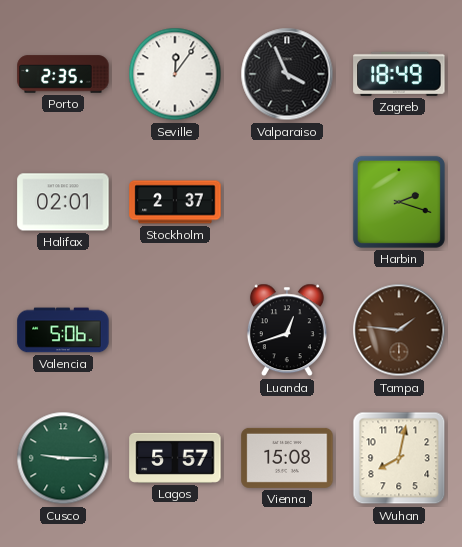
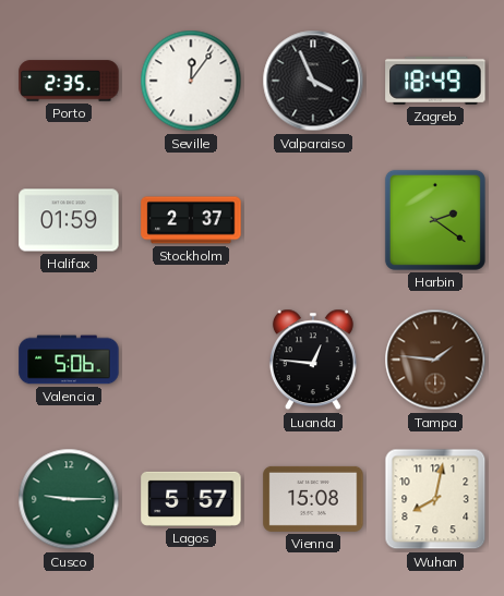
Halifax: 02:01 -> 01:59
Harbin: 2:18 -> 2:21
Luanda: 12:42 -> 12:46
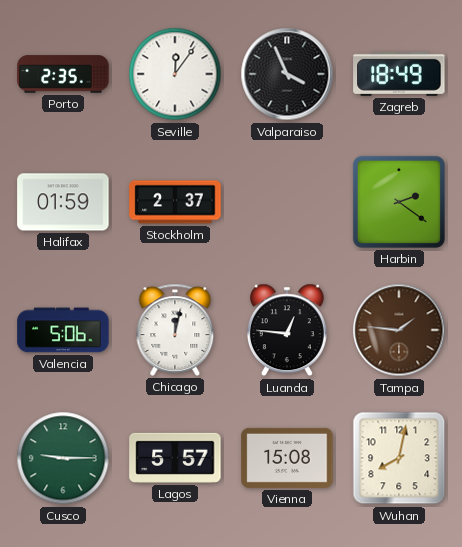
Chicago: none -> 12:02
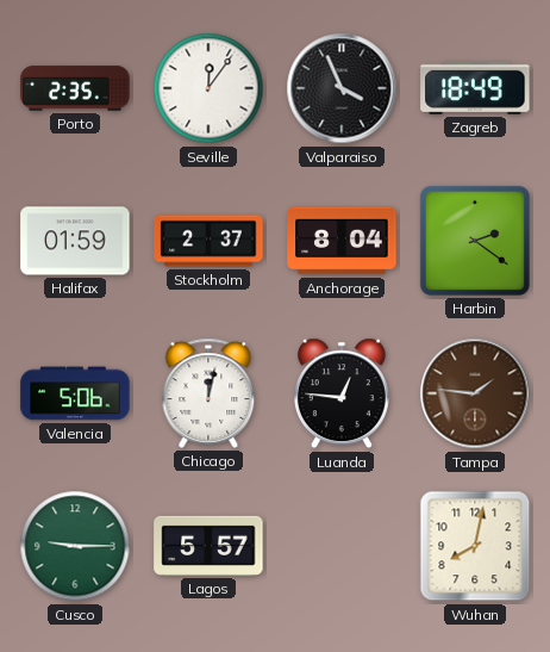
Anchorage: none -> 8:04
Vienna: 15:08 -> none
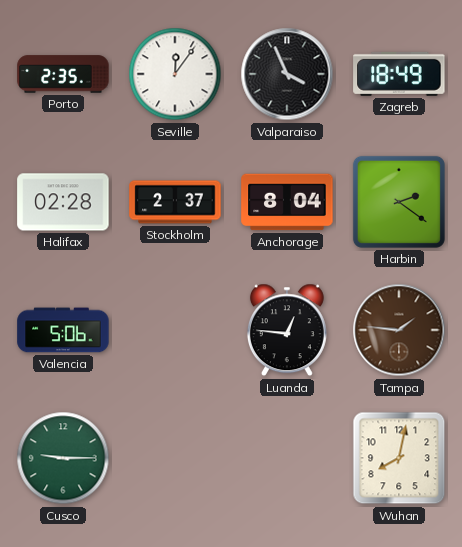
Halifax: 01:59 -> 02:28
Chicago: 12:02 -> none
Lagos: 5:57 -> none
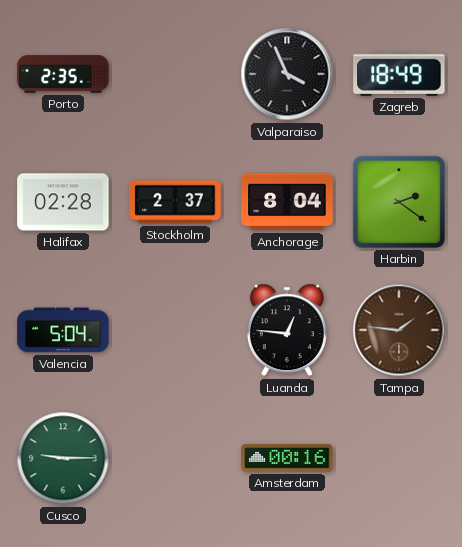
Seville: 12:06 -> none
Valencia: 5:06 -> 5:04
Amsterdam: none -> 00:16
Wuhan: 8:02 -> none
